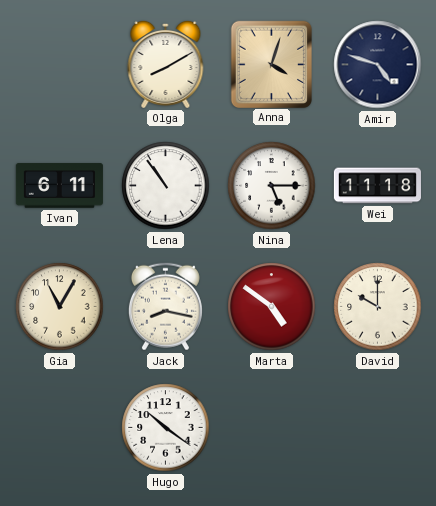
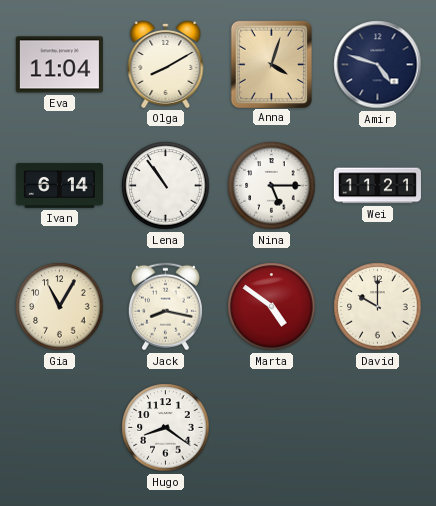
Eva: none -> 11:04
Ivan: 6:11 -> 6:14
Wei: 11:18 -> 11:21
Hugo: 10:21 -> 8:21
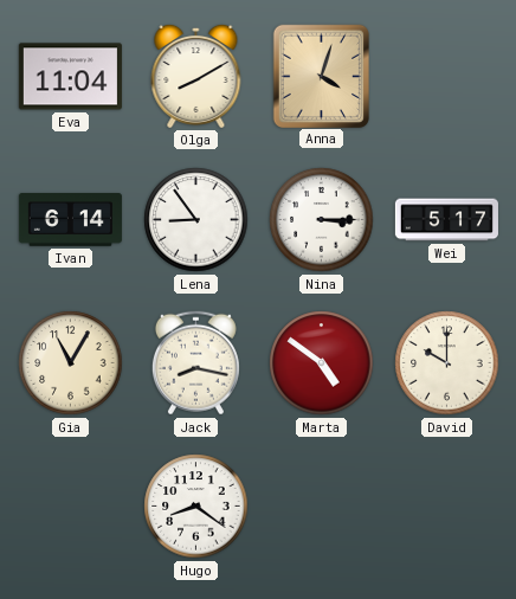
Amir: 4:48 -> none
Lena: 10:54 -> 8:54
Nina: 5:15 -> 3:15
Wei: 11:21 -> 5:17
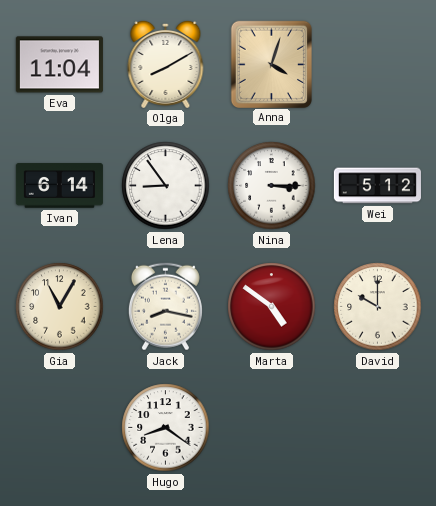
Wei: 5:17 -> 5:12
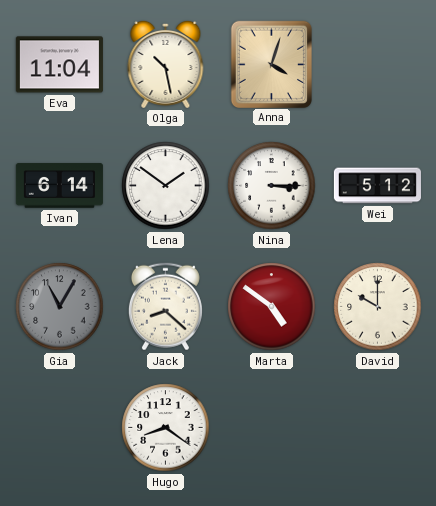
Olga: 8:10 -> 10:28
Lena: 8:54 -> 1:51
Gia dial: cream -> grey
Jack: 8:17 -> 8:22
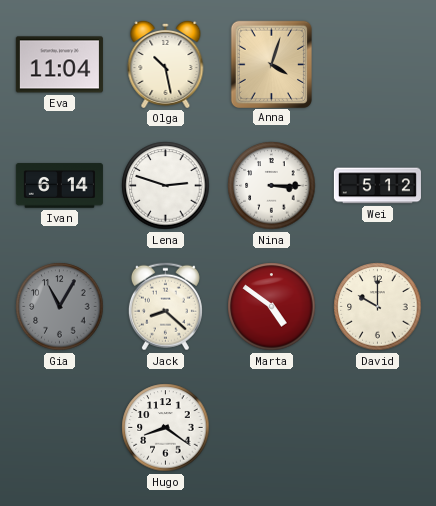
Lena: 1:51 -> 2:48
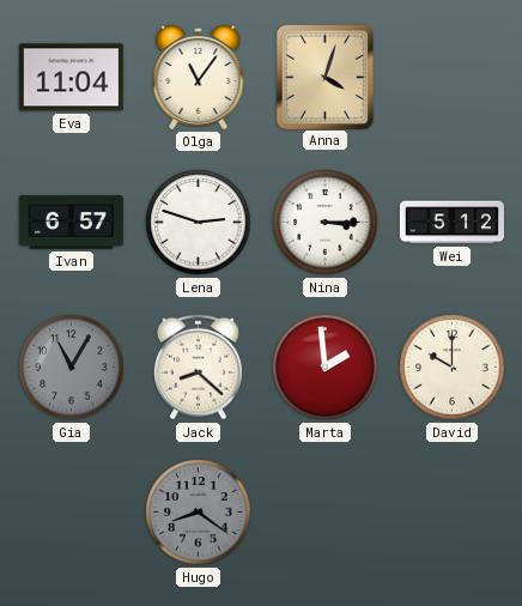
Olga: 10:28 -> 11:06
Ivan: 6:14 -> 6:57
Marta: 4:51 -> 1:59
Hugo dial: white -> grey
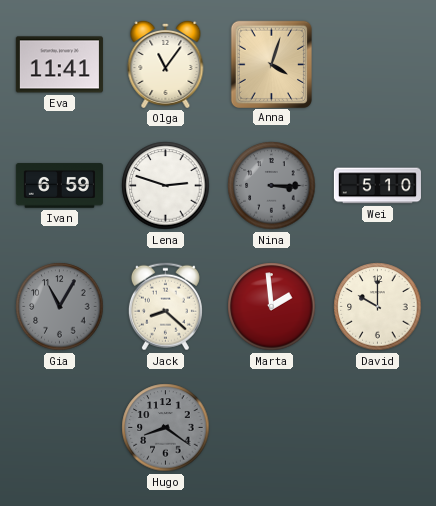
Eva: 11:04 -> 11:41
Ivan: 6:57 -> 6:59
Nina dial: white -> grey
Wei: 5:12 -> 5:10
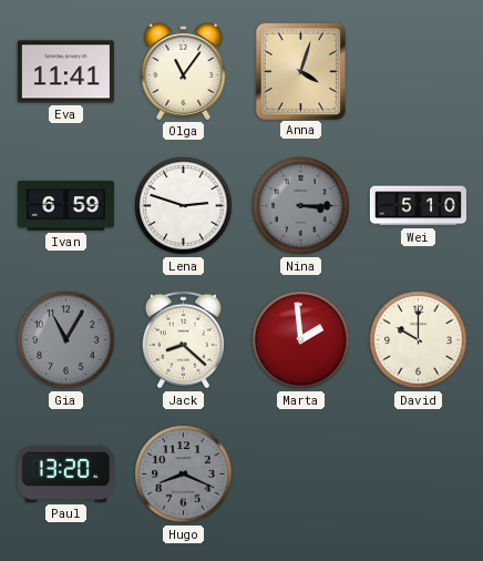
Paul: none -> 13:20
Hugo: 8:21 -> 8:19
